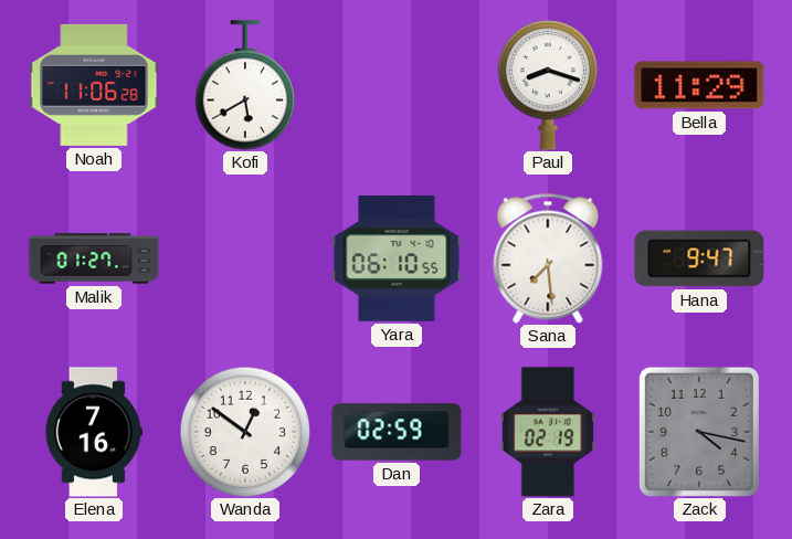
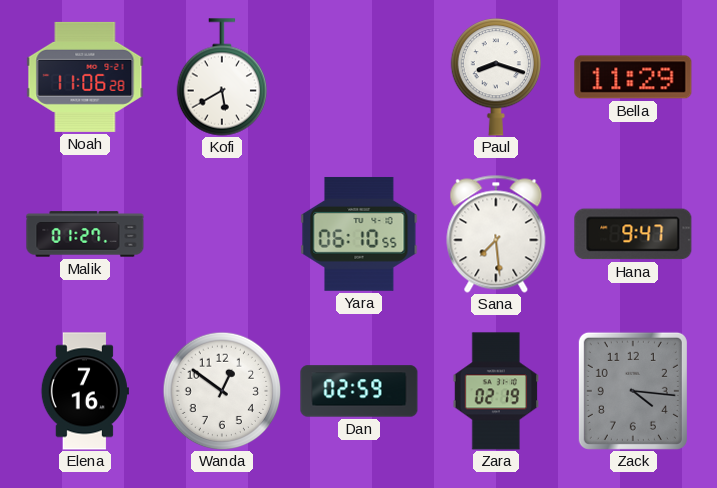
Zack: 4:17 -> 4:16
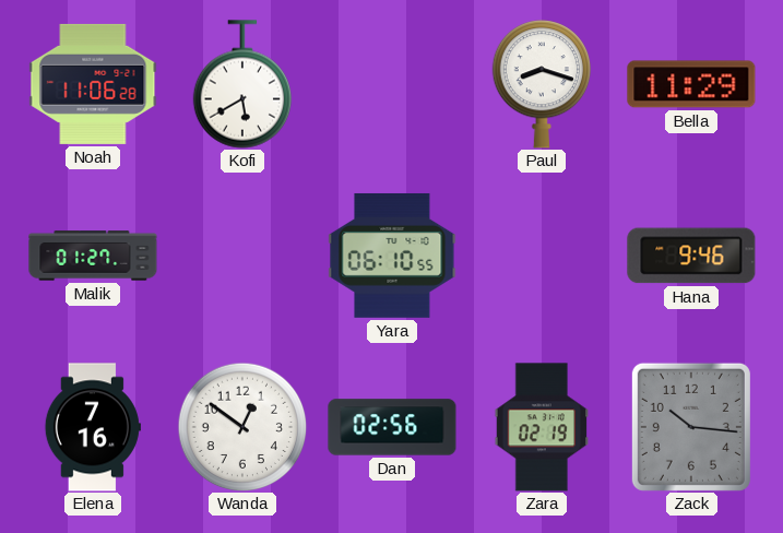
Sana: 7:29 -> none
Hana: 9:47 -> 9:46
Dan: 02:59 -> 02:56
Zack: 4:16 -> 10:16
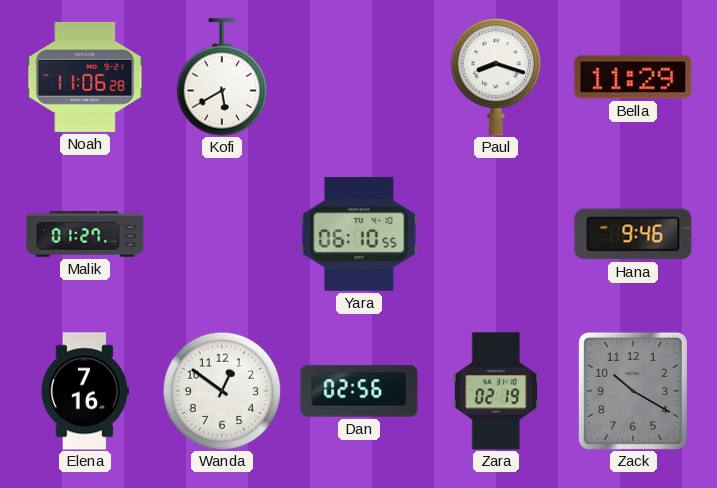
Zack: 10:16 -> 10:20
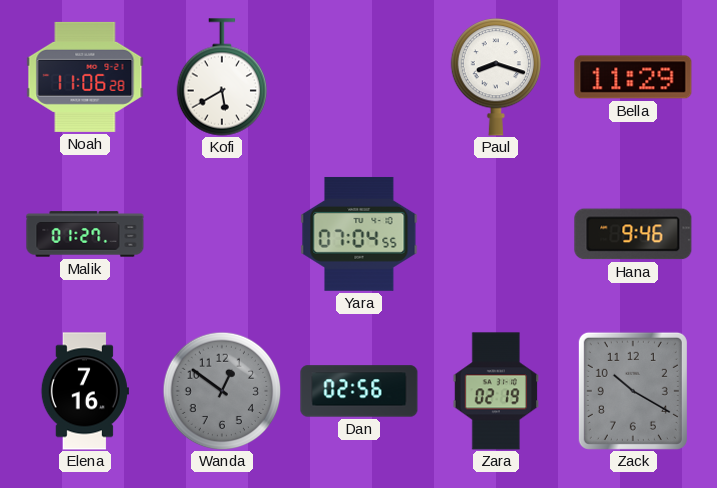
Yara: 06:10 -> 07:04
Wanda dial: white -> grey
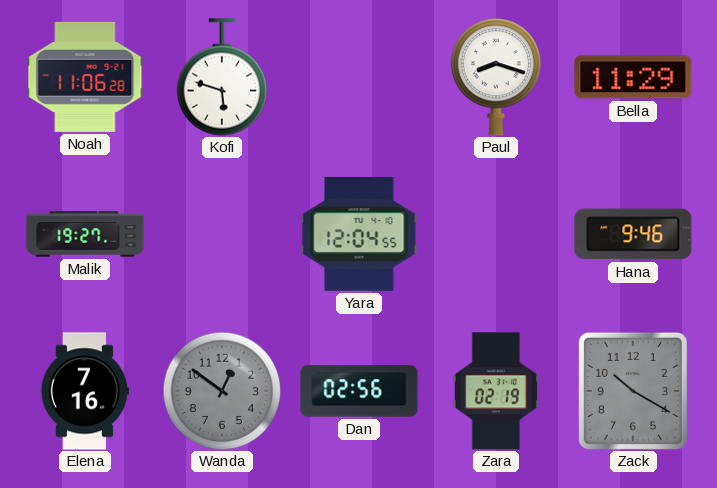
Kofi: 5:40 -> 5:48
Malik: 01:27 -> 19:27
Yara: 07:04 -> 12:04
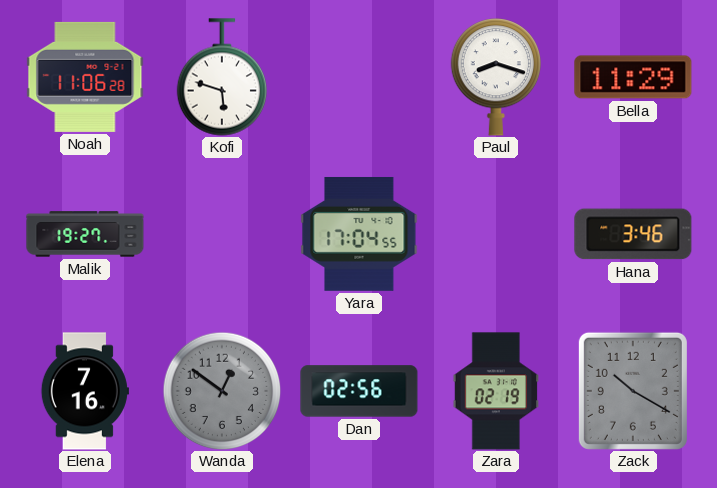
Yara: 12:04 -> 17:04
Hana: 9:46 -> 3:46
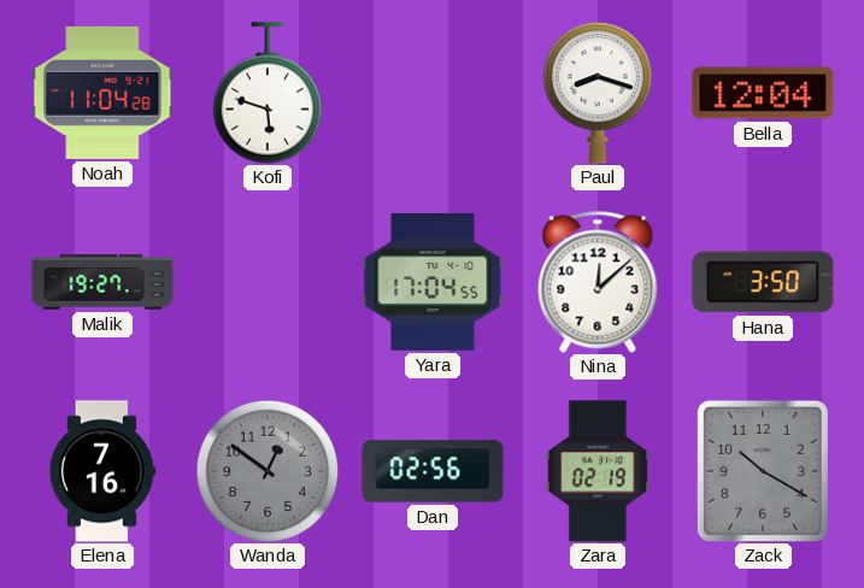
Noah: 11:06 -> 11:04
Bella: 11:29 -> 12:04
Nina: none -> 12:08
Hana: 3:46 -> 3:50
